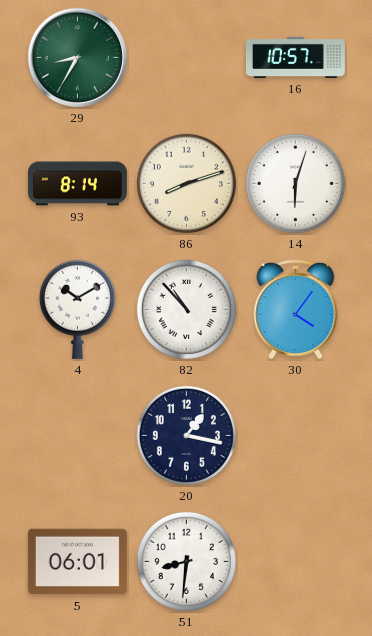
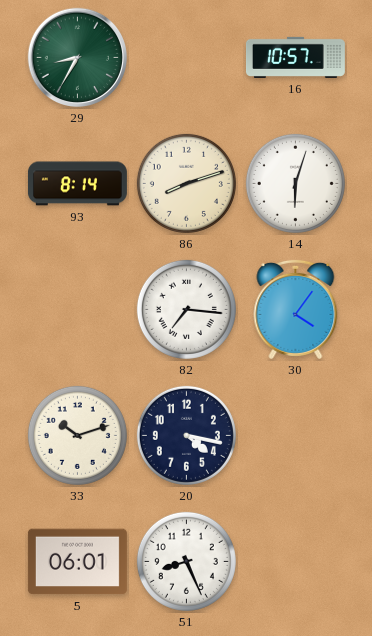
4: 10:10 -> none
82: 10:53 -> 7:16
33: none -> 10:12
20: 1:17 -> 4:17
51: 8:31 -> 8:26
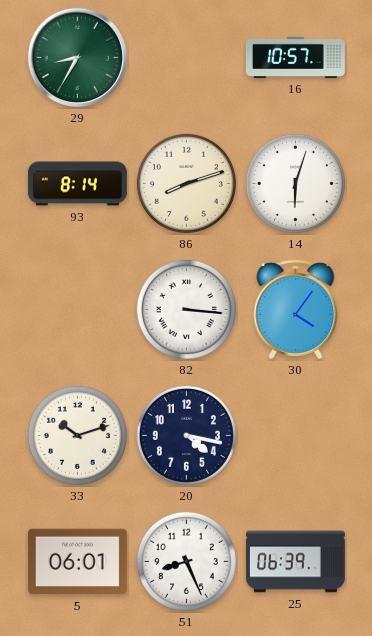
82: 7:16 -> 3:16
25: none -> 06:39
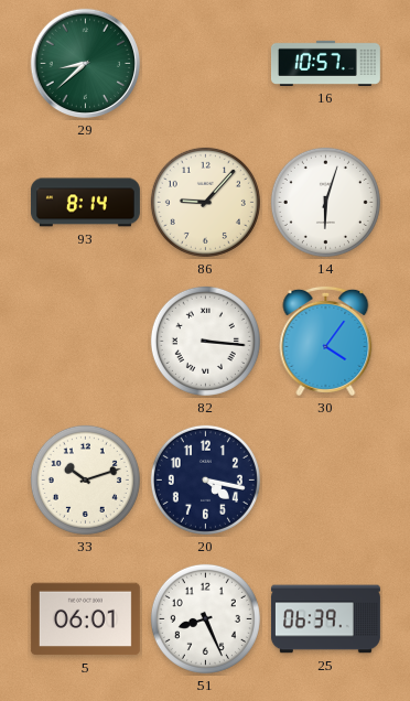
29: 8:35 -> 8:38
86: 8:12 -> 9:07
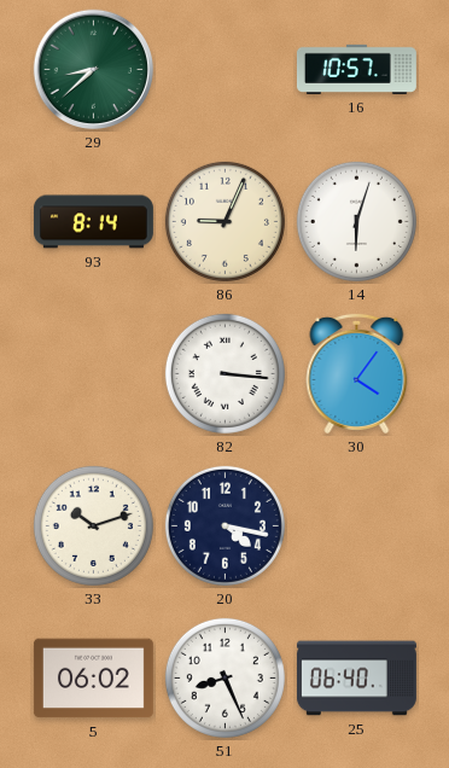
86: 9:07 -> 9:04
5: 06:01 -> 06:02
25: 06:39 -> 06:40
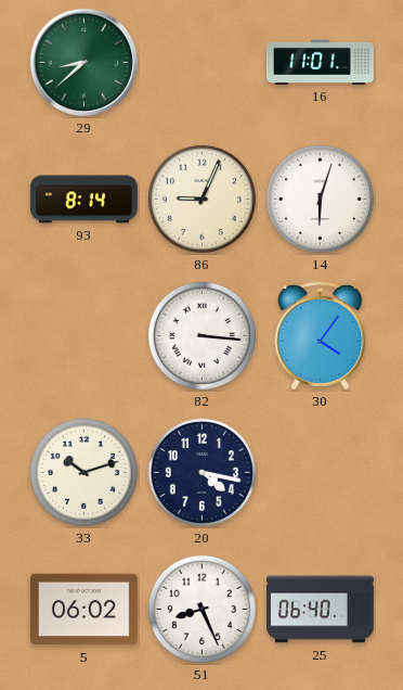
16: 10:57 -> 11:01
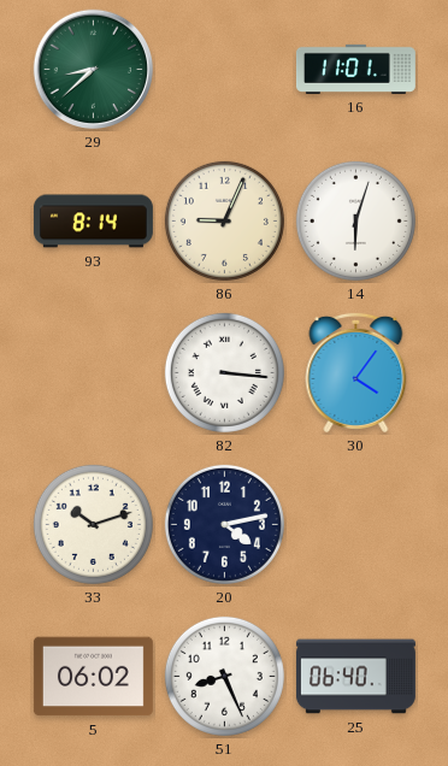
20: 4:17 -> 4:13
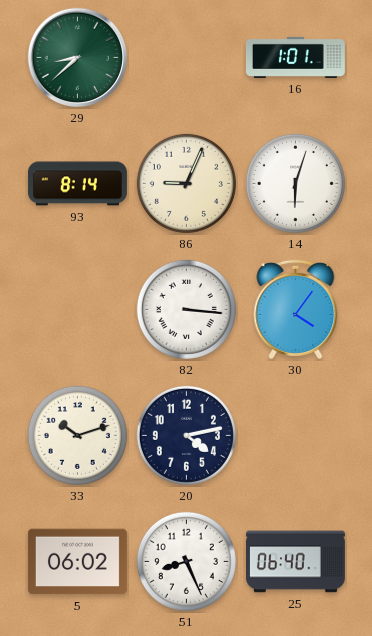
16: 11:01 -> 1:01
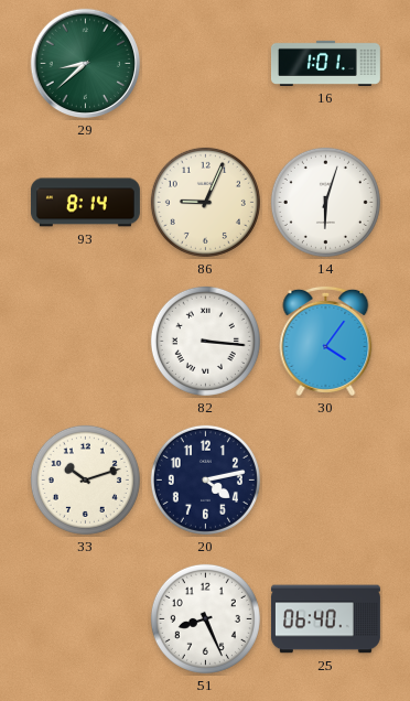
5: 06:02 -> none
